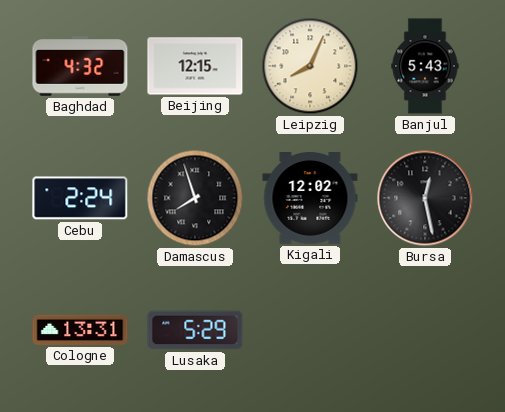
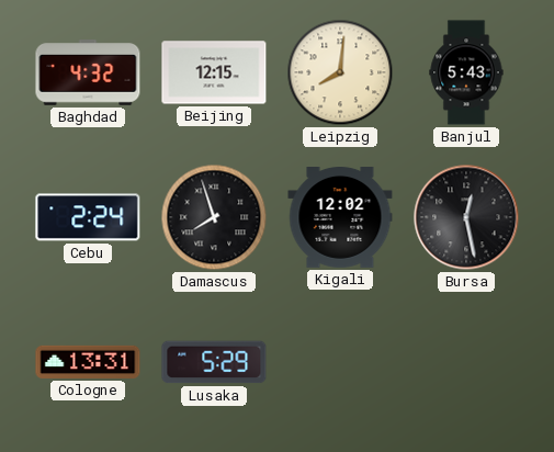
Leipzig: 8:04 -> 8:01
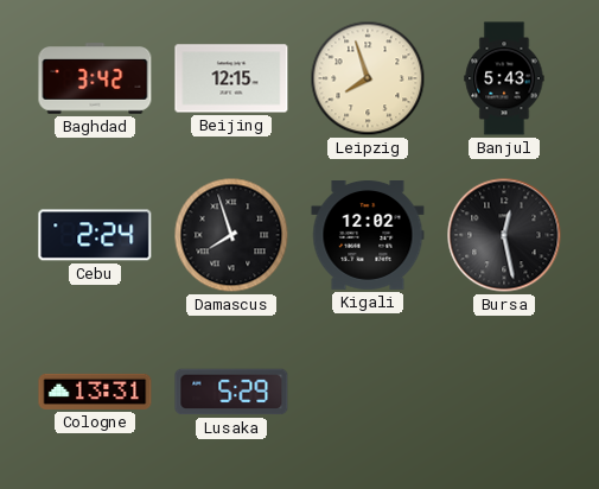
Baghdad: 4:32 -> 3:42
Leipzig: 8:01 -> 7:57
